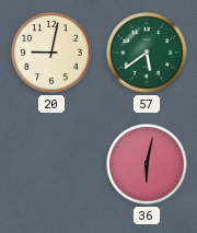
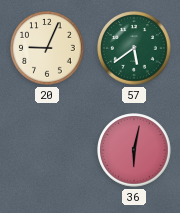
20: 9:02 -> 9:04
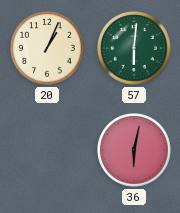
20: 9:04 -> 1:04
57: 5:39 -> 6:01
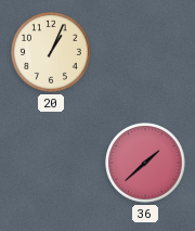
57: 6:01 -> none
36: 6:02 -> 1:38
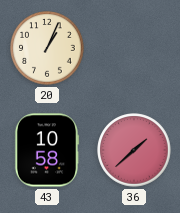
43: none -> 10:58
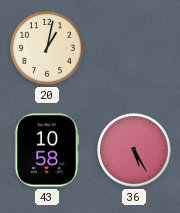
20: 1:04 -> 1:02
36: 1:38 -> 5:25
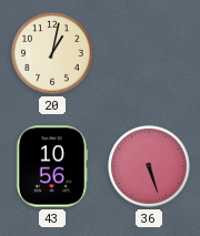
43: 10:58 -> 10:56
36: 5:25 -> 5:27
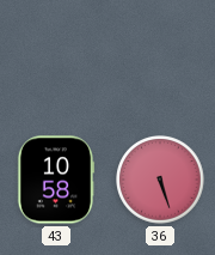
20: 1:02 -> none
43: 10:56 -> 10:58
